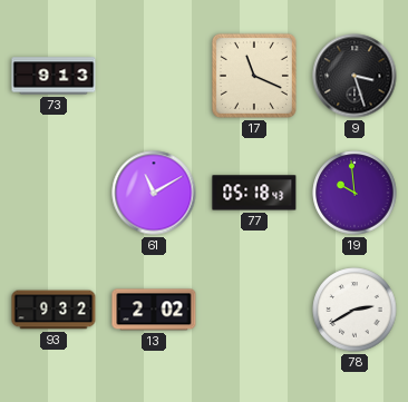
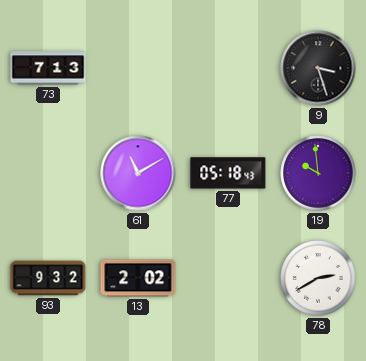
73: 9:13 -> 7:13
17: 11:19 -> none
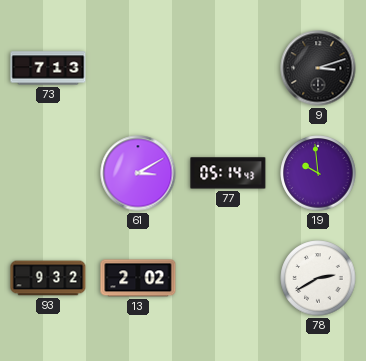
9: 3:27 -> 3:12
61: 11:10 -> 3:10
77: 05:18 -> 05:14
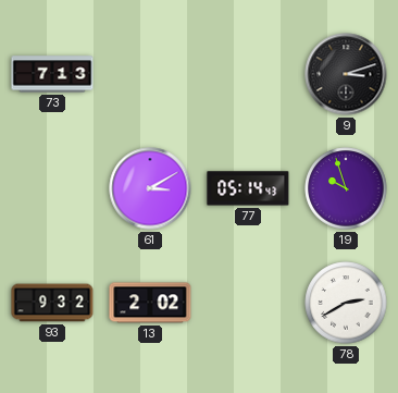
19: 9:59 -> 9:57
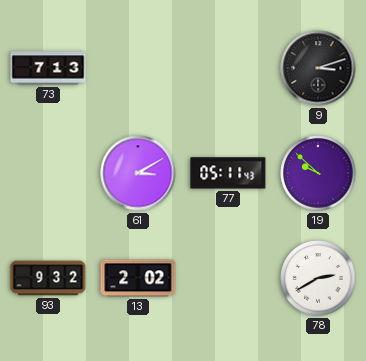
77: 05:14 -> 05:11
19: 9:57 -> 9:52
